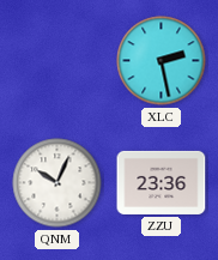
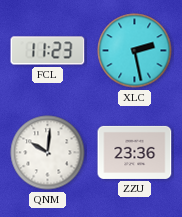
FCL: none -> 11:23
QNM: 10:04 -> 10:01
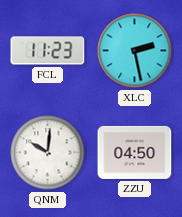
ZZU: 23:36 -> 04:50
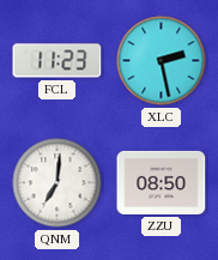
QNM: 10:01 -> 7:01
ZZU: 04:50 -> 08:50
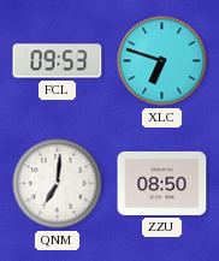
FCL: 11:23 -> 09:53
XLC: 2:28 -> 6:48
